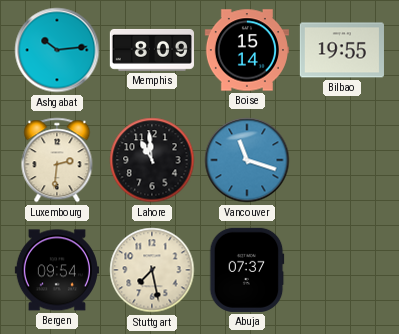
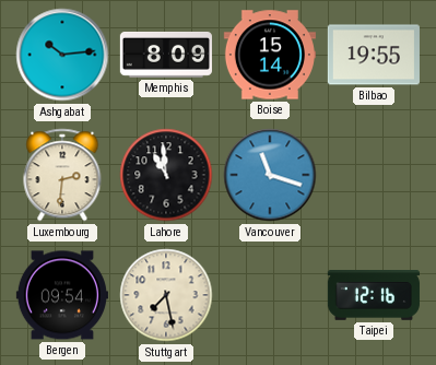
Abuja: 07:37 -> none
Taipei: none -> 12:16
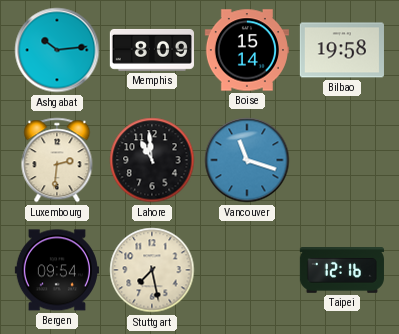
Bilbao: 19:55 -> 19:58
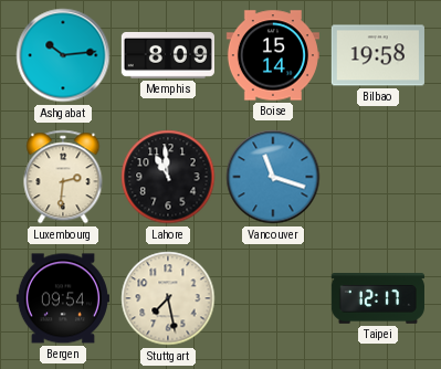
Taipei: 12:16 -> 12:17
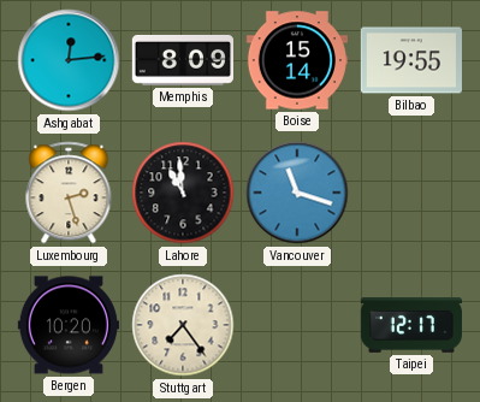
Ashgabat: 10:14 -> 12:14
Bilbao: 19:58 -> 19:55
Luxembourg: 2:31 -> 2:27
Bergen: 09:54 -> 10:20
Stuttgart: 7:28 -> 7:24
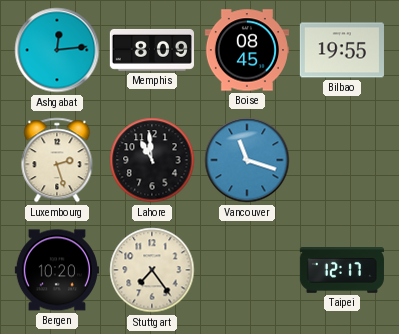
Boise: 15:14 -> 08:45
